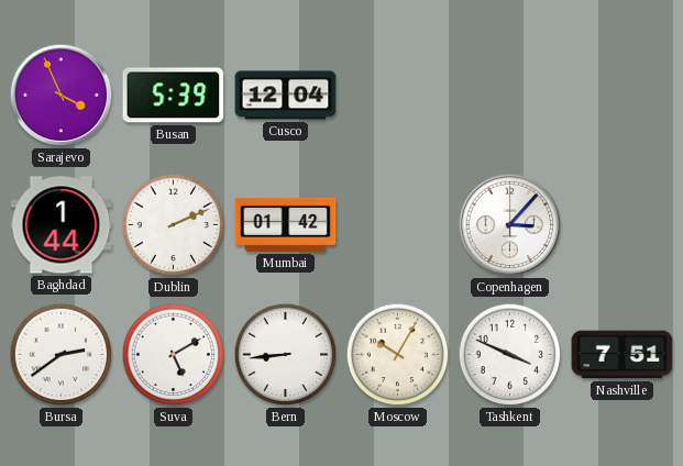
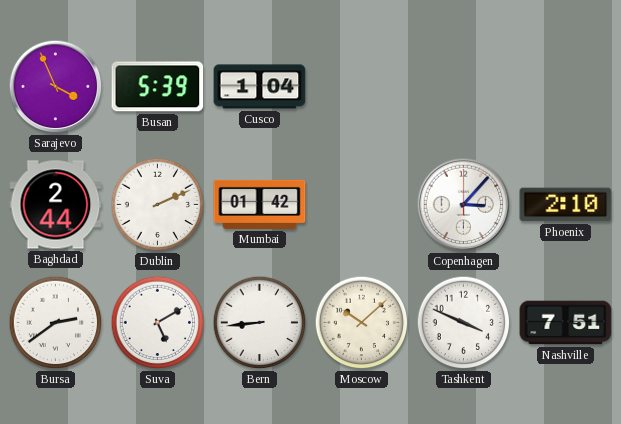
Cusco: 12:04 -> 1:04
Baghdad: 1:44 -> 2:44
Phoenix: none -> 2:10
Moscow: 10:05 -> 10:08
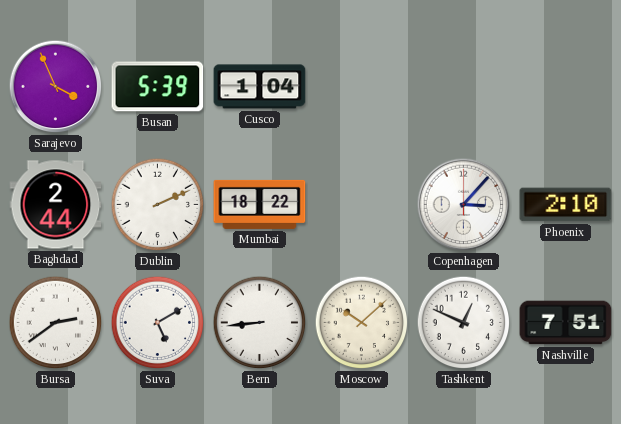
Mumbai: 01:42 -> 18:22
Tashkent: 3:49 -> 12:49
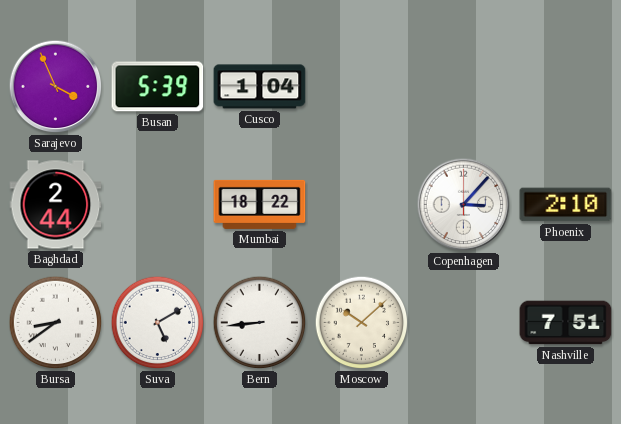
Dublin: 2:11 -> none
Bursa: 2:39 -> 8:39
Tashkent: 12:49 -> none
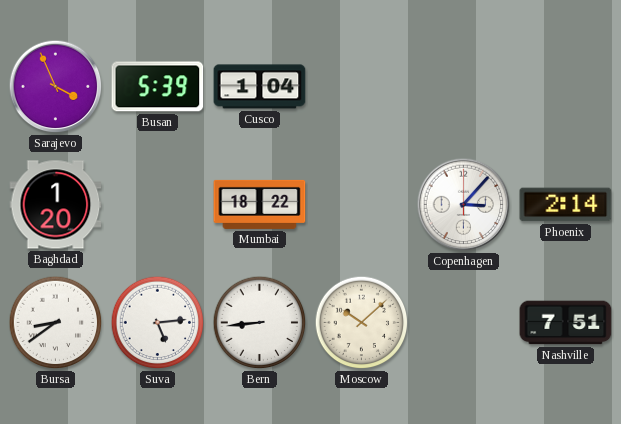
Baghdad: 2:44 -> 1:20
Phoenix: 2:10 -> 2:14
Suva: 5:10 -> 5:14
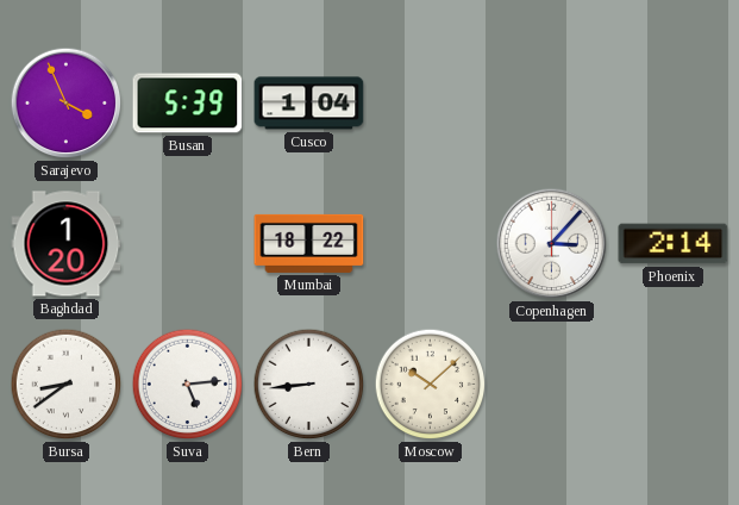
Nashville: 7:51 -> none
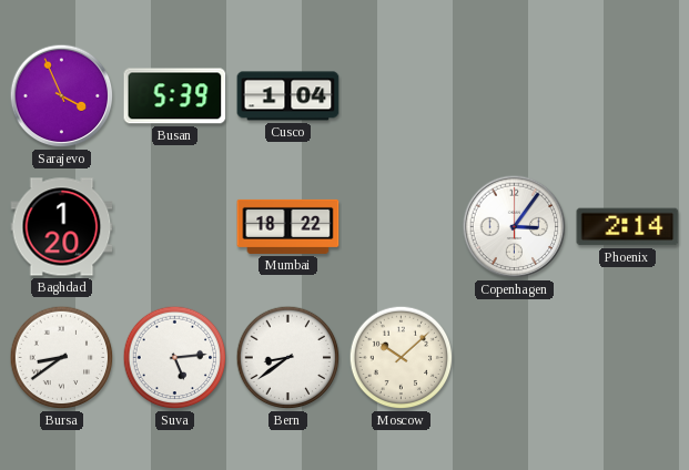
Copenhagen: 3:07 -> 3:06
Bern: 8:44 -> 8:39
